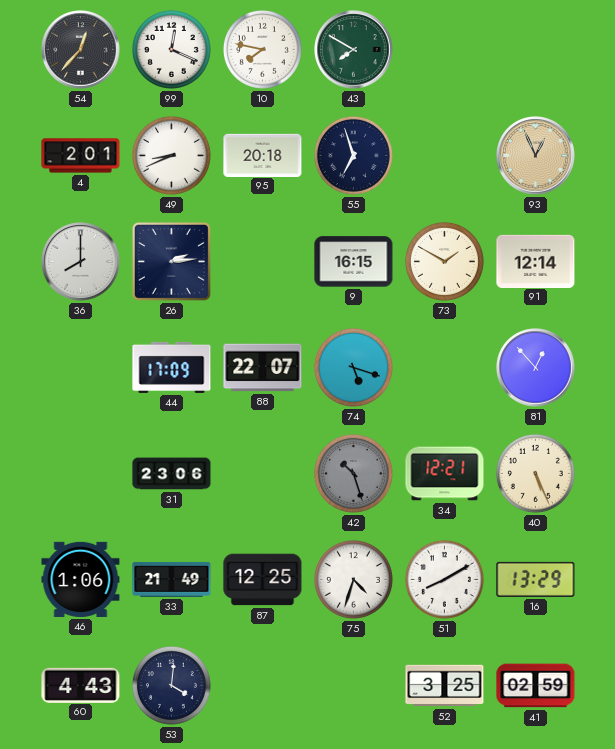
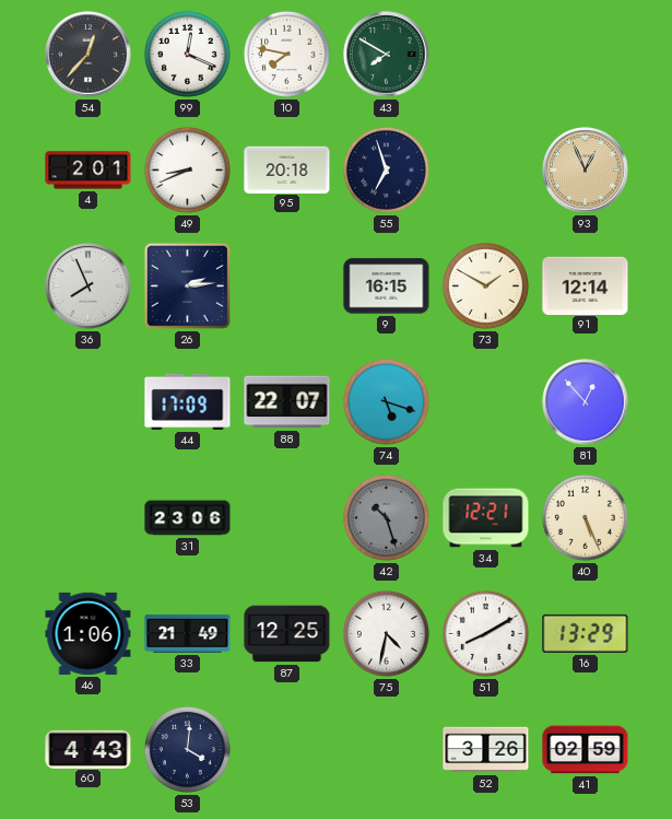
36: 8:00 -> 7:56
75: 4:33 -> 4:32
52: 3:25 -> 3:26
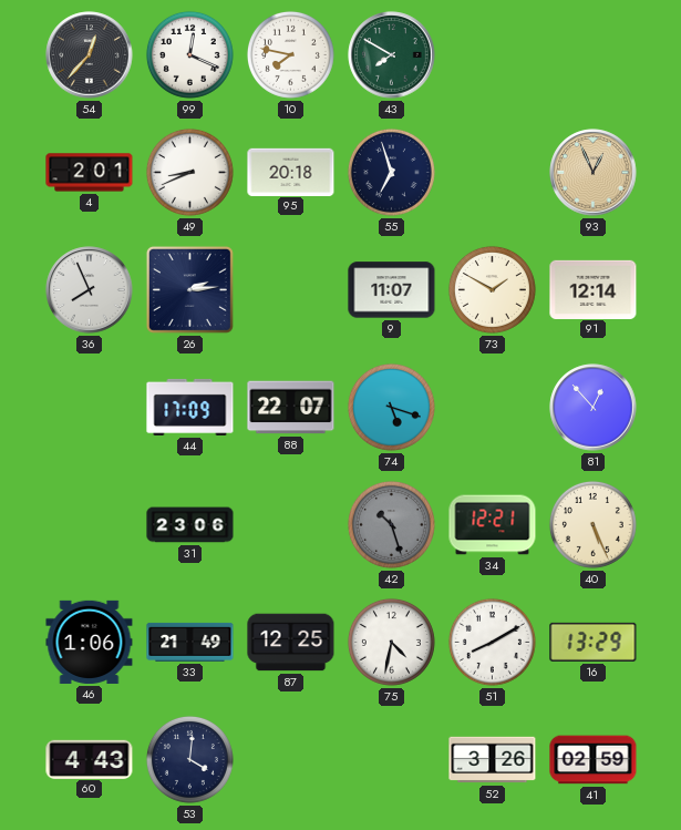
9: 16:15 -> 11:07
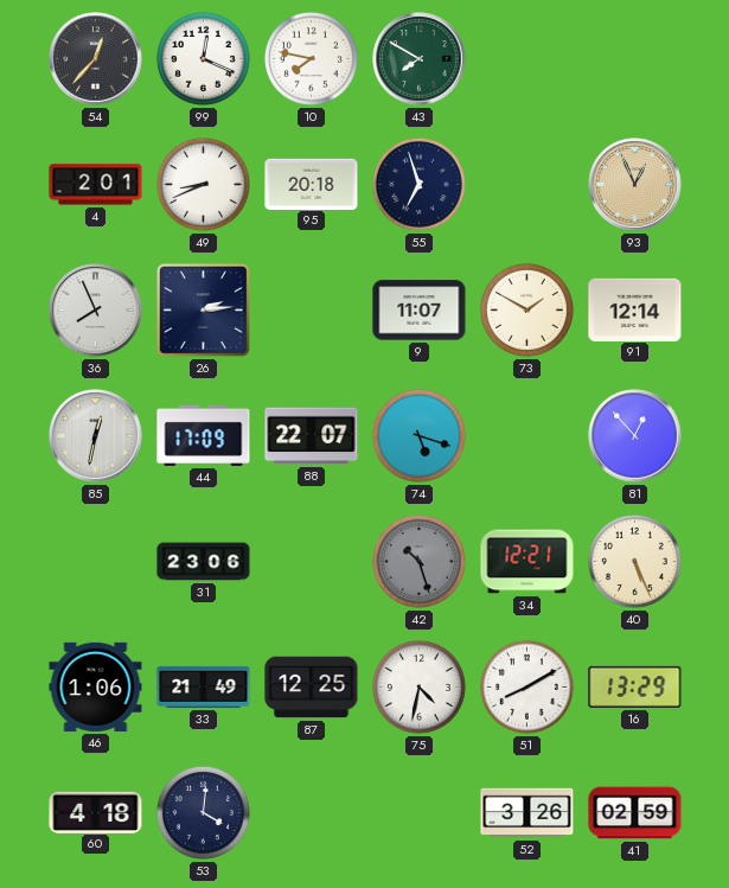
85: none -> 12:32
60: 4:43 -> 4:18
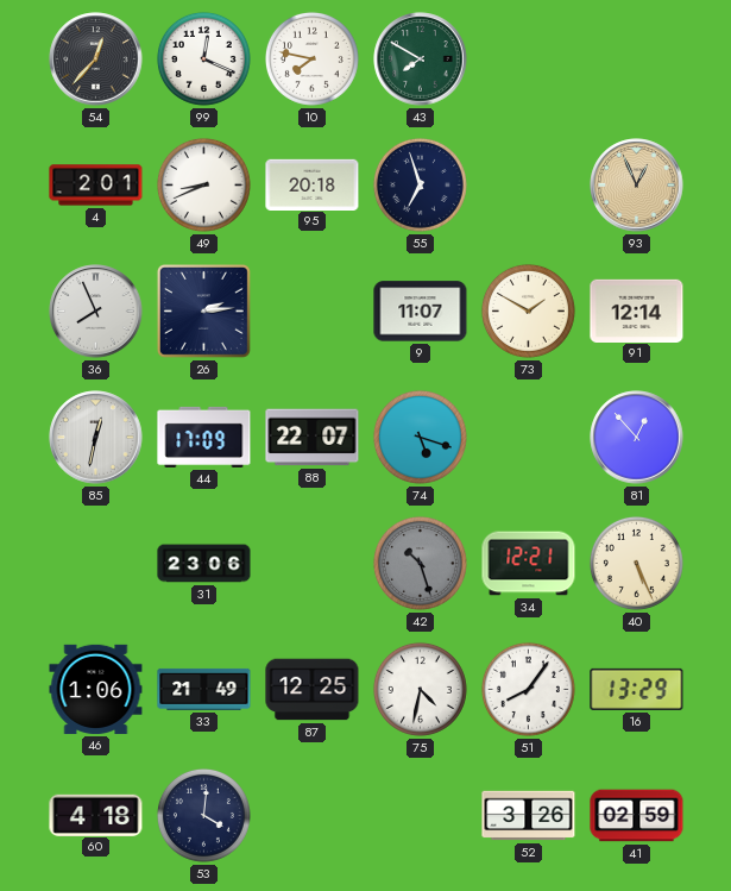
51: 8:10 -> 8:06
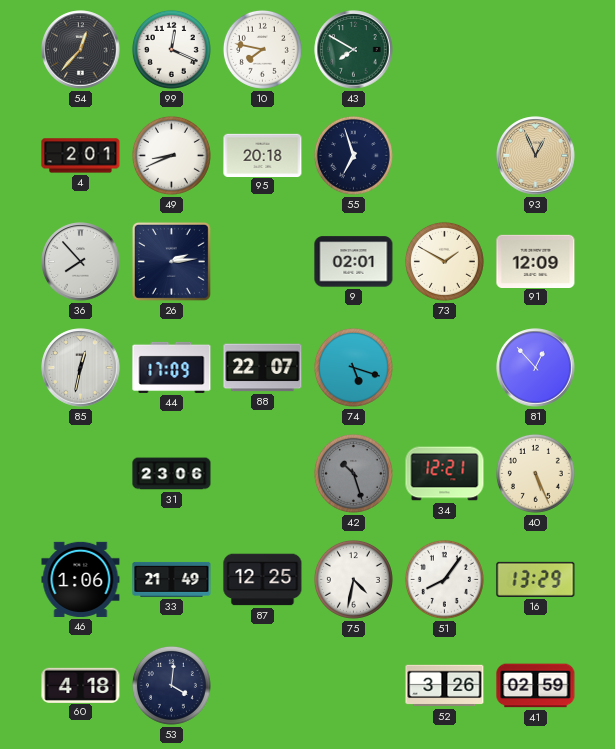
36: 7:56 -> 7:53
9: 11:07 -> 02:01
91: 12:14 -> 12:09
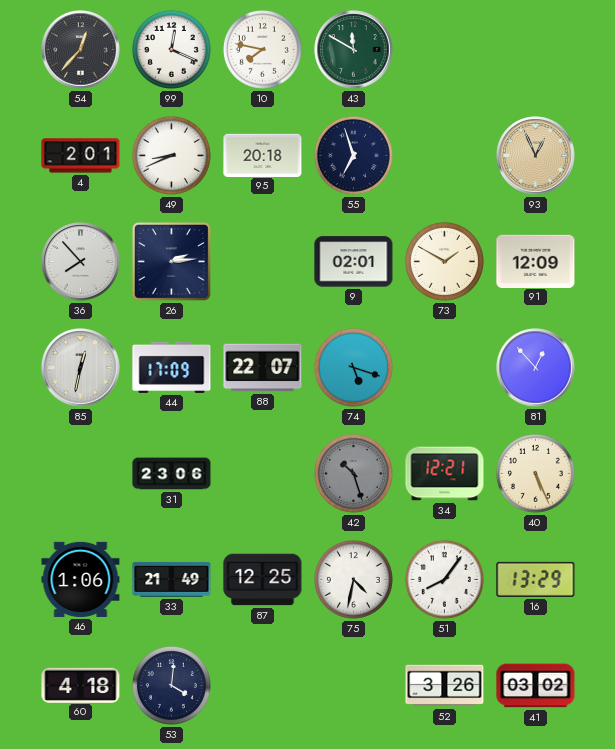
43: 7:50 -> 11:50
41: 02:59 -> 03:02
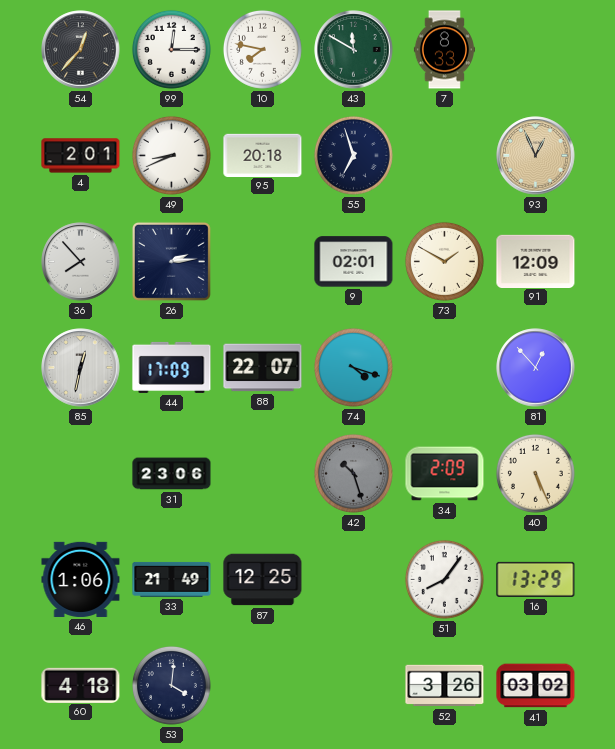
99: 12:19 -> 12:15
7: none -> 8:33
74: 5:18 -> 4:18
34: 12:21 -> 2:09
75: 4:32 -> none
